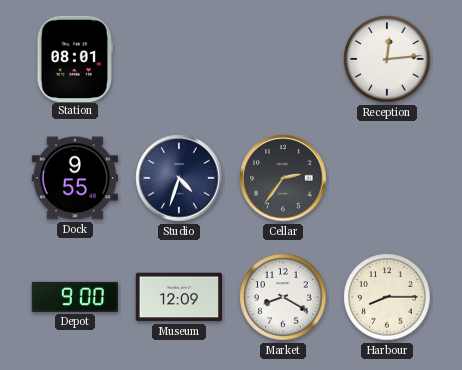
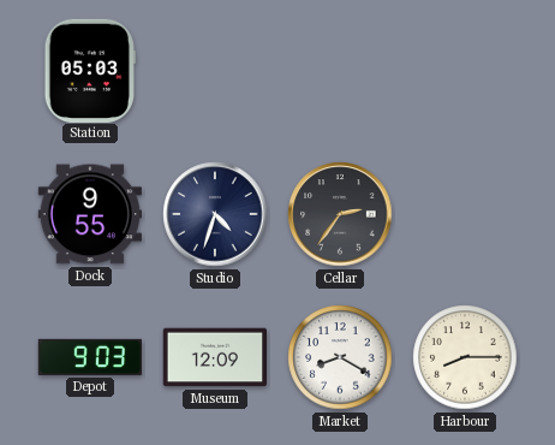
Station: 08:01 -> 05:03
Reception: 12:14 -> none
Depot: 9:00 -> 9:03
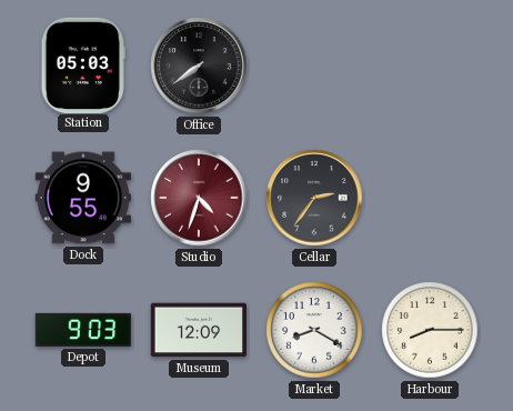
Office: none -> 7:39
Studio dial: navy -> burgundy
